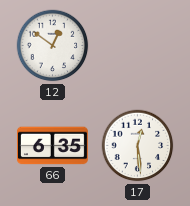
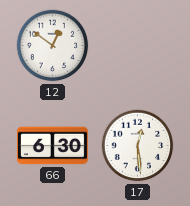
66: 6:35 -> 6:30
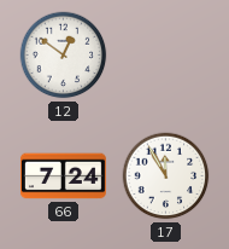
66: 6:30 -> 7:24
17: 12:29 -> 11:55
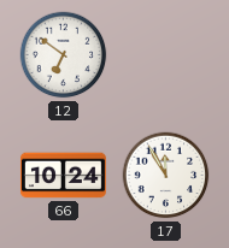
12: 12:51 -> 6:51
66: 7:24 -> 10:24
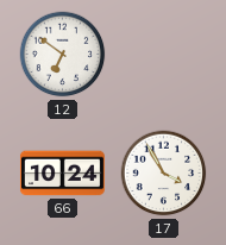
17: 11:55 -> 3:55
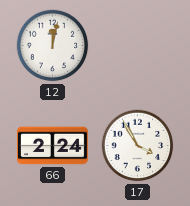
12: 6:51 -> 12:02
66: 10:24 -> 2:24
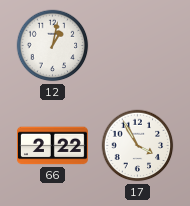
12: 12:02 -> 1:02
66: 2:24 -> 2:22
